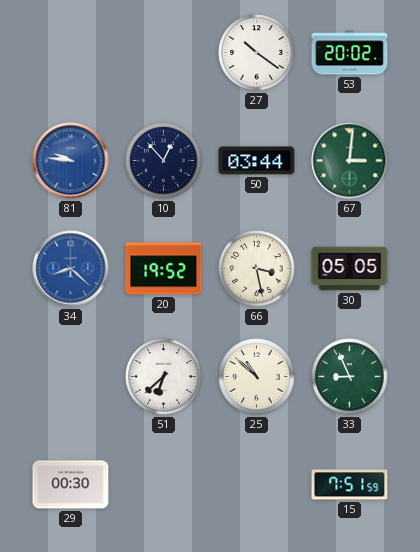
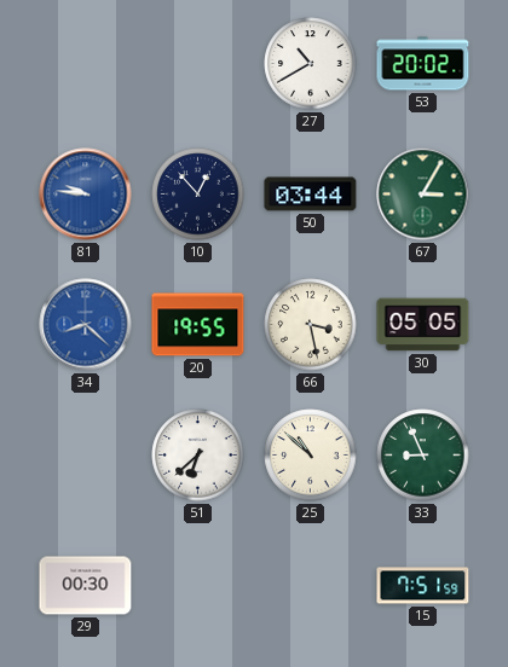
27: 10:21 -> 10:40
67: 3:01 -> 3:05
20: 19:52 -> 19:55
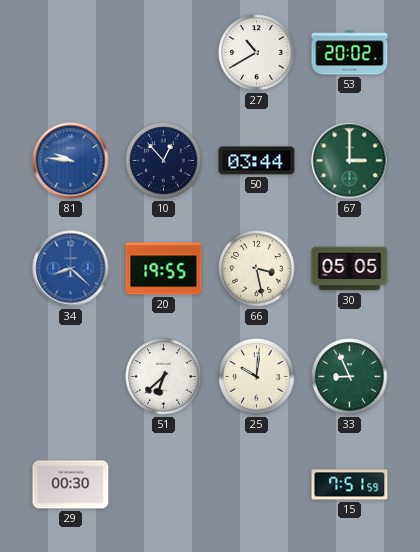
67: 3:05 -> 3:00
25: 10:52 -> 10:01
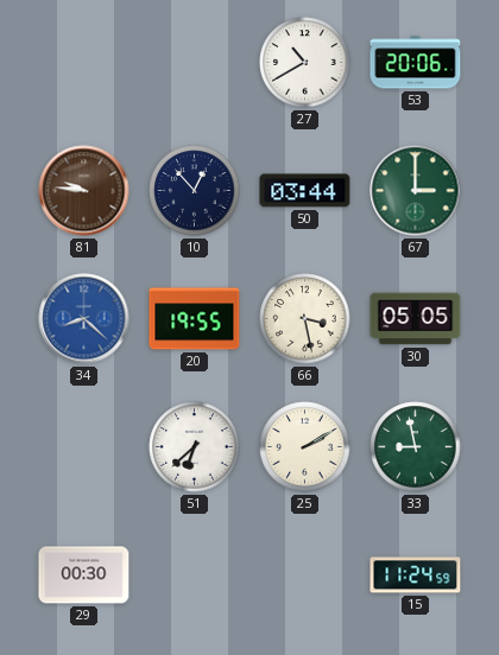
53: 20:02 -> 20:06
81 dial: blue -> brown
25: 10:01 -> 2:10
33: 8:56 -> 8:58
15: 7:51 -> 11:24
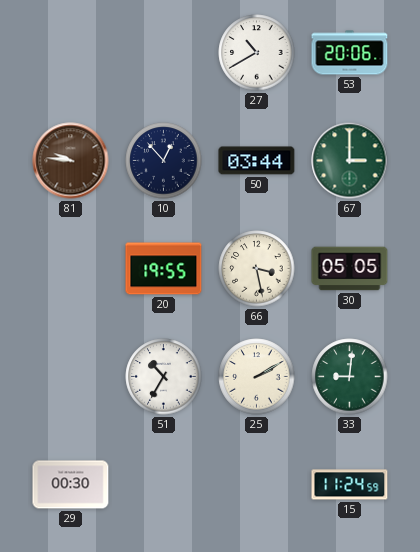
34: 8:22 -> none
51: 6:38 -> 10:35
33: 8:58 -> 9:01
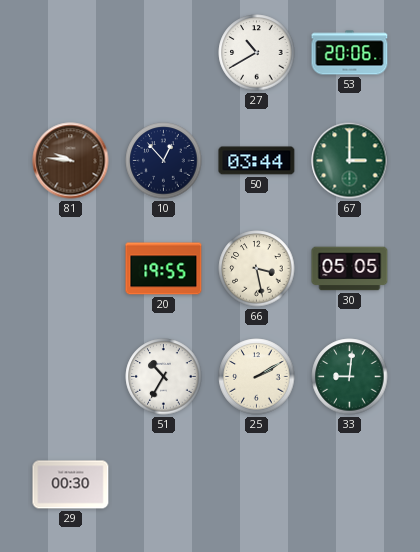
15: 11:24 -> none
